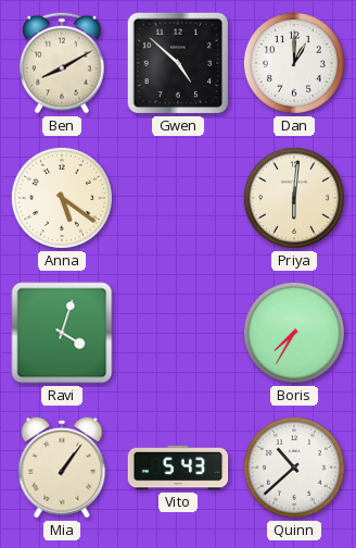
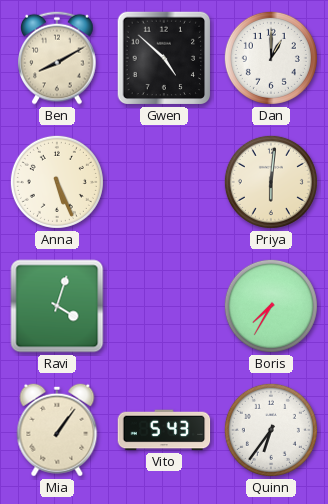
Anna: 5:21 -> 5:26
Quinn: 10:38 -> 6:36
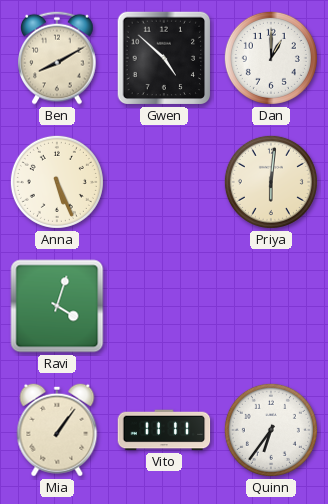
Boris: 7:35 -> none
Vito: 5:43 -> 11:11
